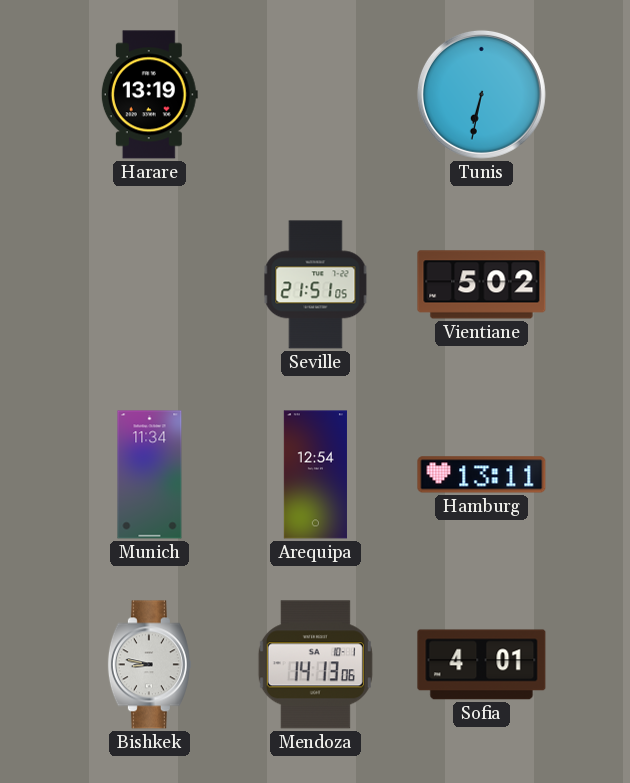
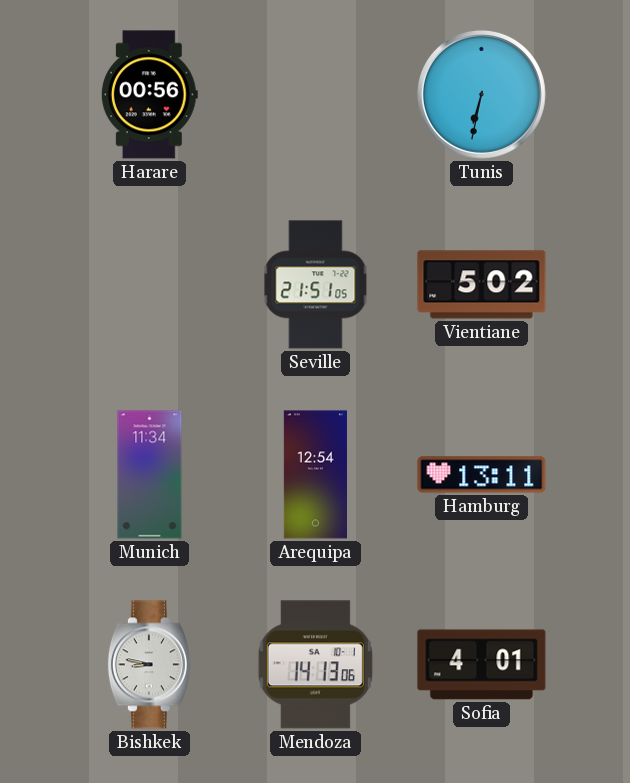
Harare: 13:19 -> 00:56
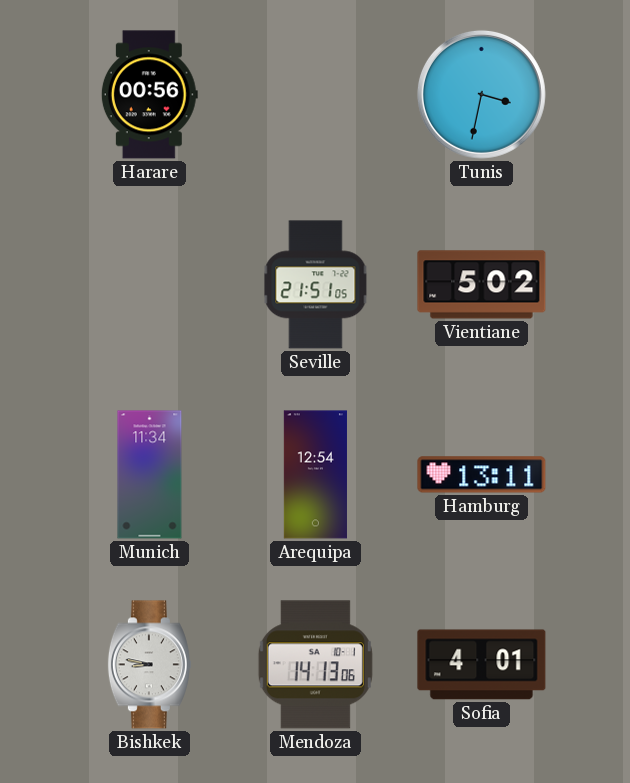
Tunis: 6:32 -> 3:32
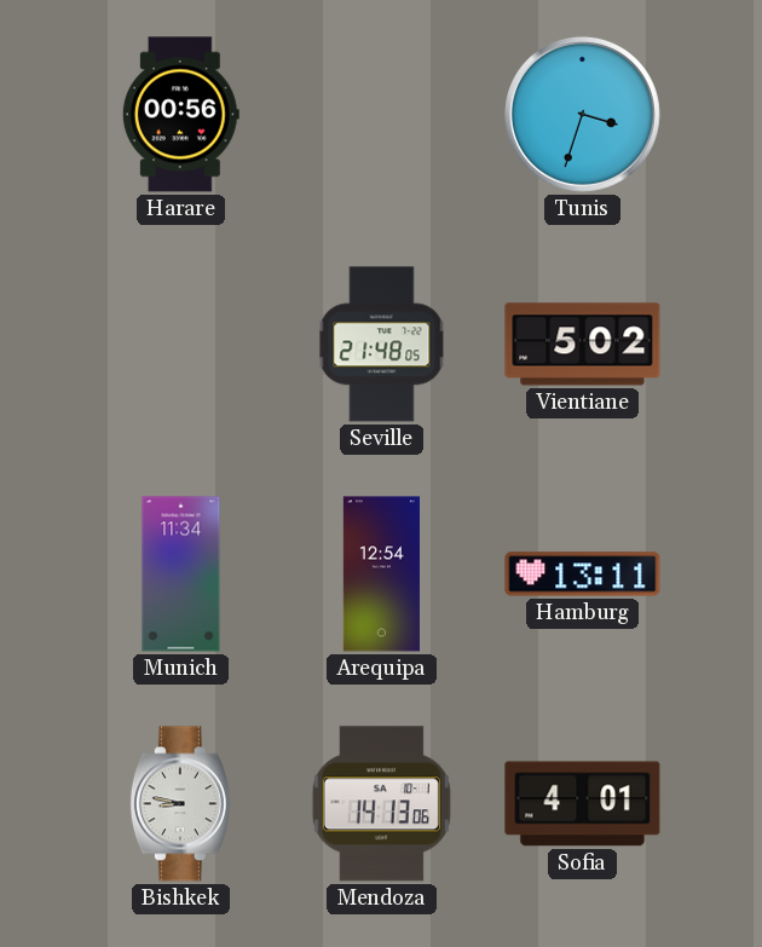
Tunis: 3:32 -> 3:33
Seville: 21:51 -> 21:48
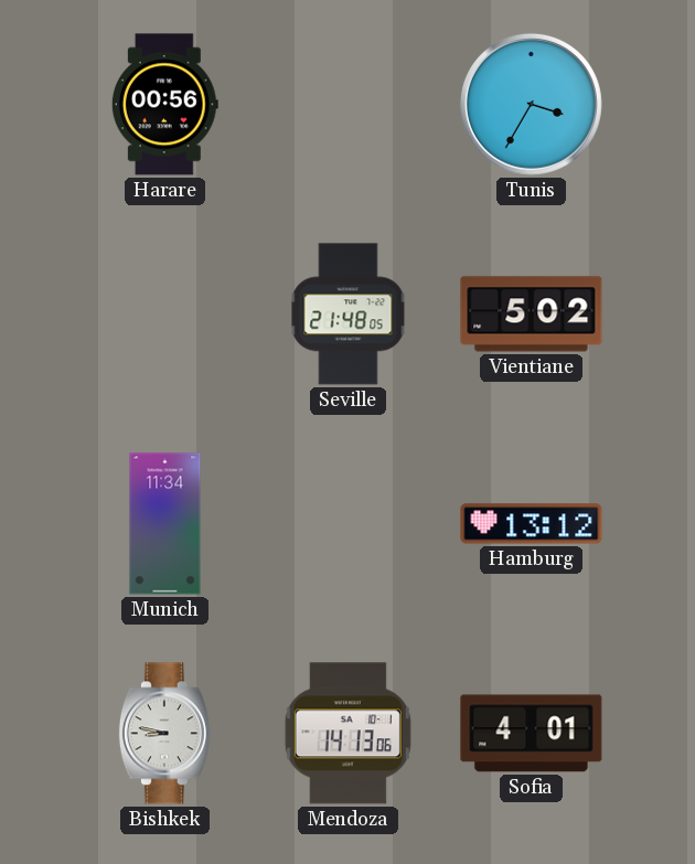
Tunis: 3:33 -> 3:35
Arequipa: 12:54 -> none
Hamburg: 13:11 -> 13:12
